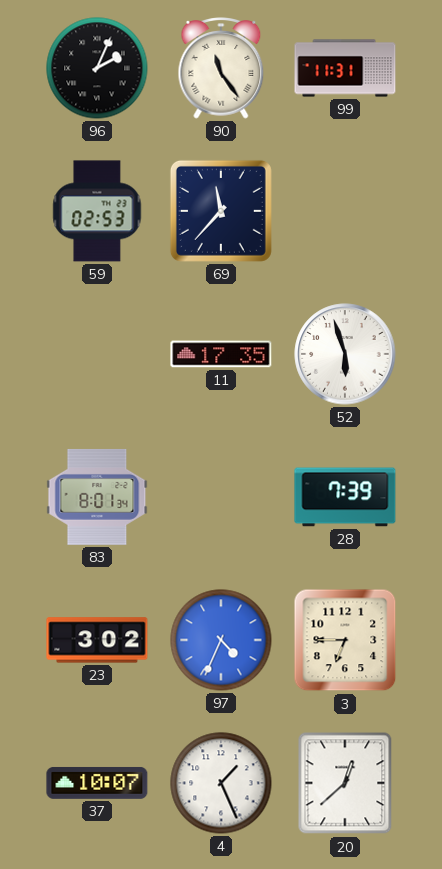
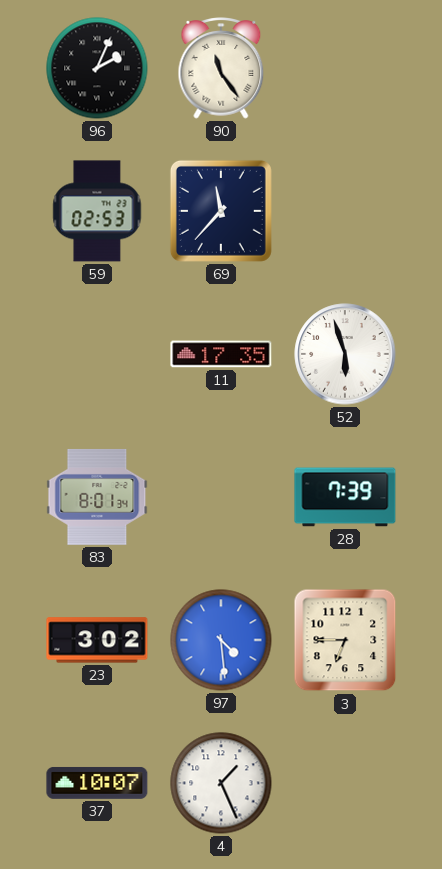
99: 11:31 -> none
97: 4:34 -> 4:29
20: 12:38 -> none
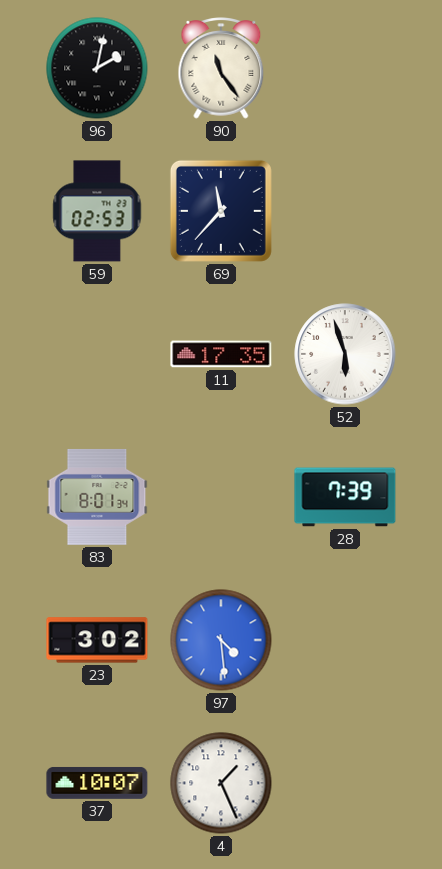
96: 2:04 -> 2:02
3: 6:45 -> none
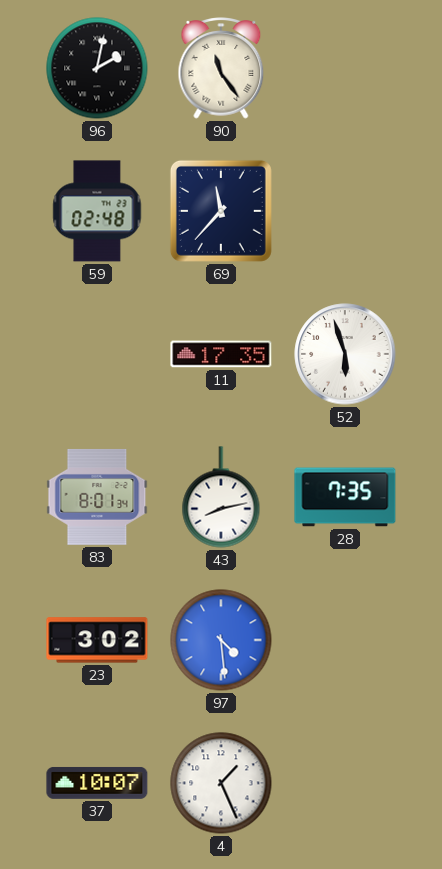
59: 02:53 -> 02:48
43: none -> 8:13
28: 7:39 -> 7:35
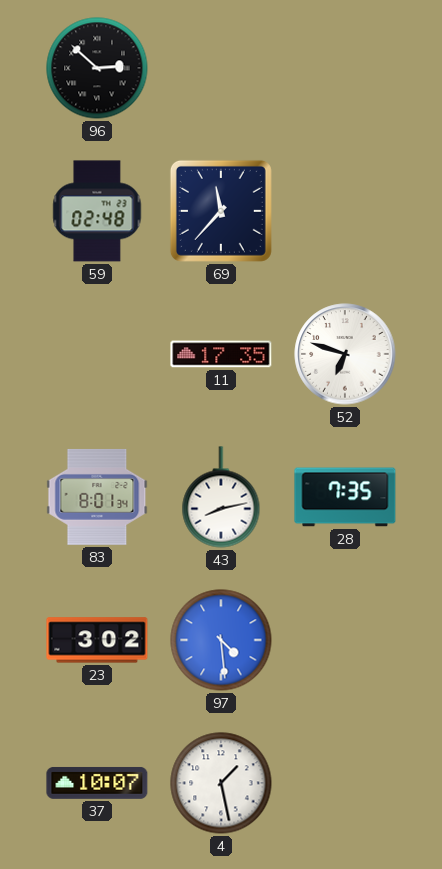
96: 2:02 -> 2:52
90: 11:24 -> none
52: 5:57 -> 6:48
4: 1:26 -> 1:28
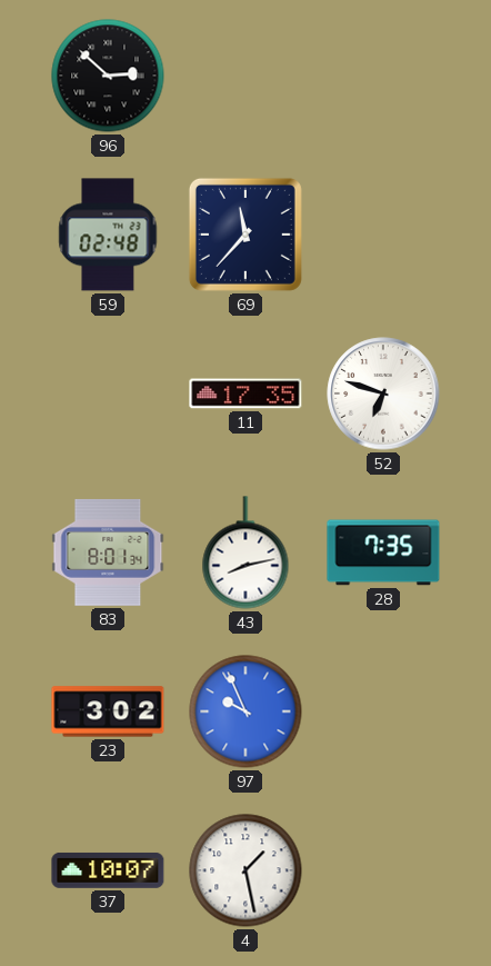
97: 4:29 -> 9:56
